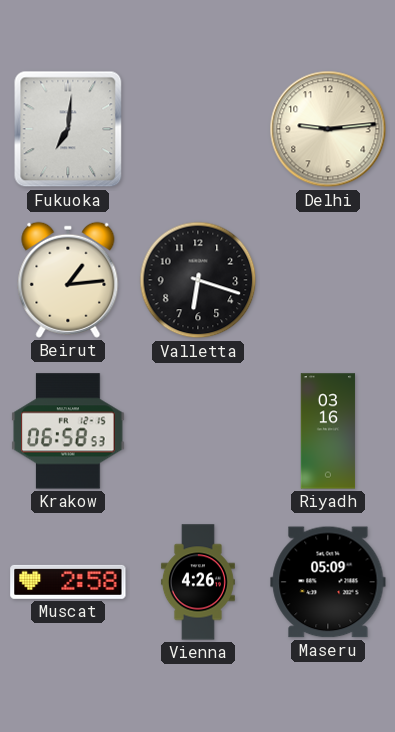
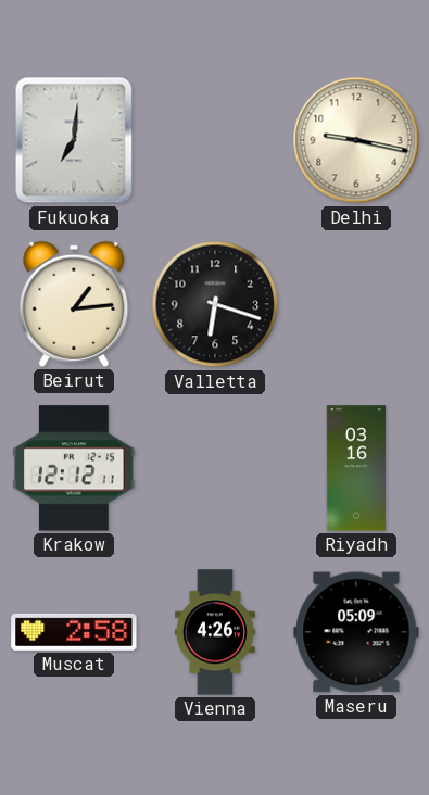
Delhi: 9:14 -> 9:17
Krakow: 06:58 -> 12:12
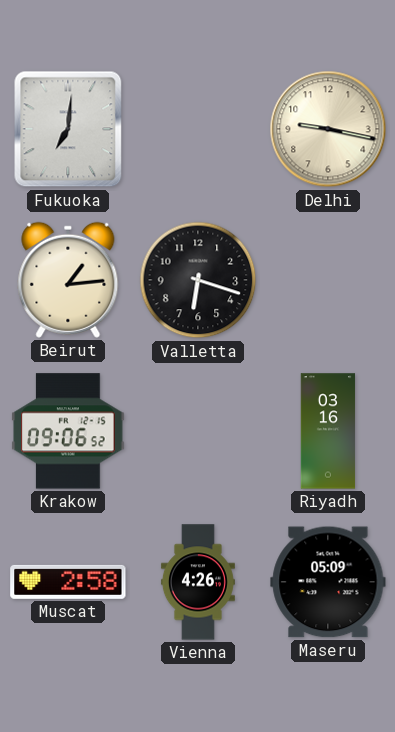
Krakow: 12:12 -> 09:06
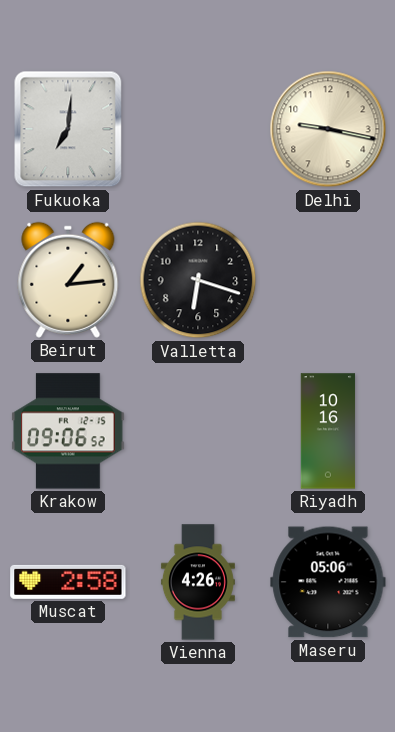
Riyadh: 03:16 -> 10:16
Maseru: 05:09 -> 05:06
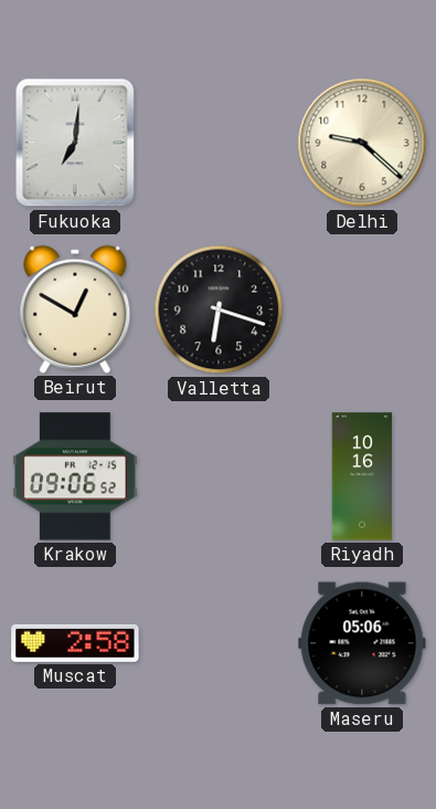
Delhi: 9:17 -> 9:22
Beirut: 1:14 -> 12:50
Vienna: 4:26 -> none
